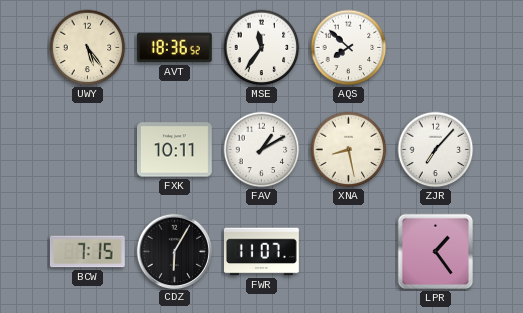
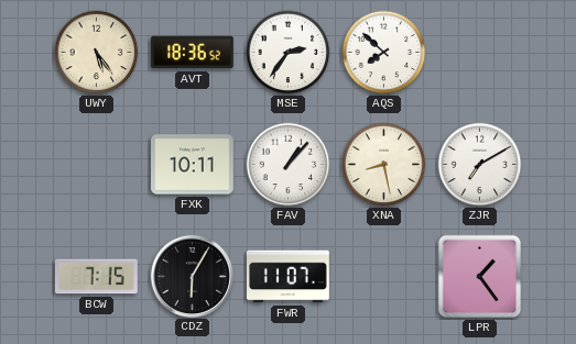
MSE: 11:36 -> 2:36
FAV: 1:10 -> 1:07
ZJR: 7:07 -> 7:10
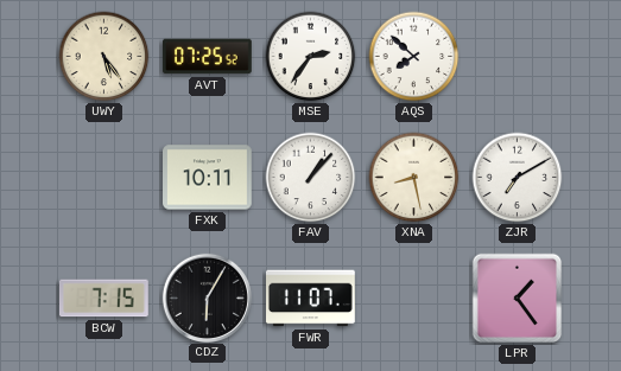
AVT: 18:36 -> 07:25
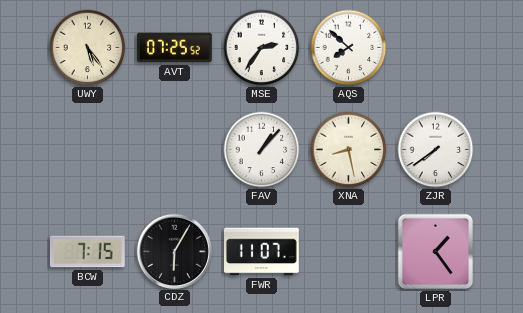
FXK: 10:11 -> none
ZJR: 7:10 -> 7:39
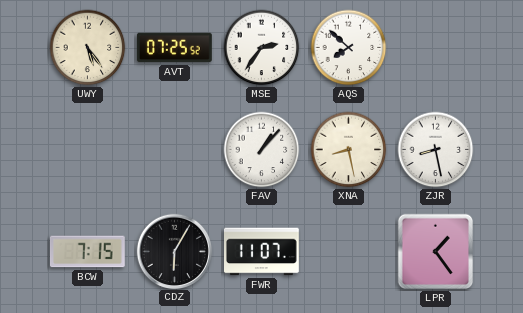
ZJR: 7:39 -> 8:28
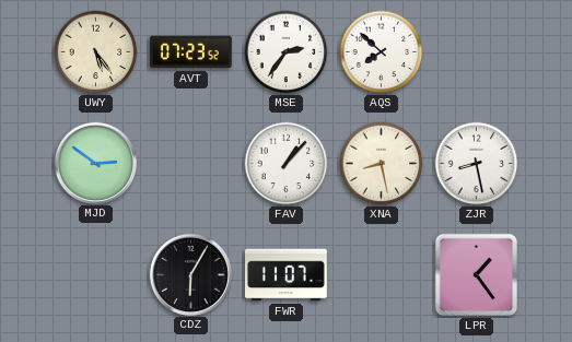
AVT: 07:25 -> 07:23
MJD: none -> 2:51
BCW: 7:15 -> none
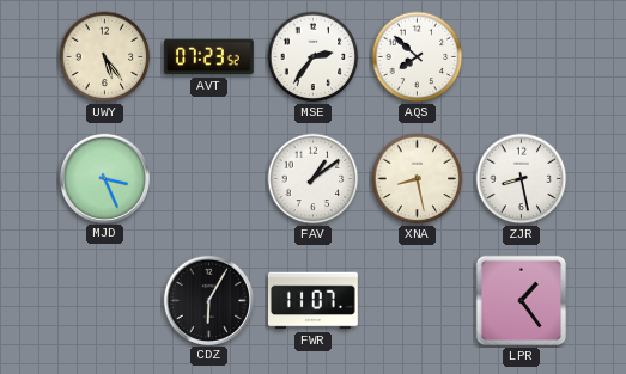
MJD: 2:51 -> 3:26
FAV: 1:07 -> 1:09
